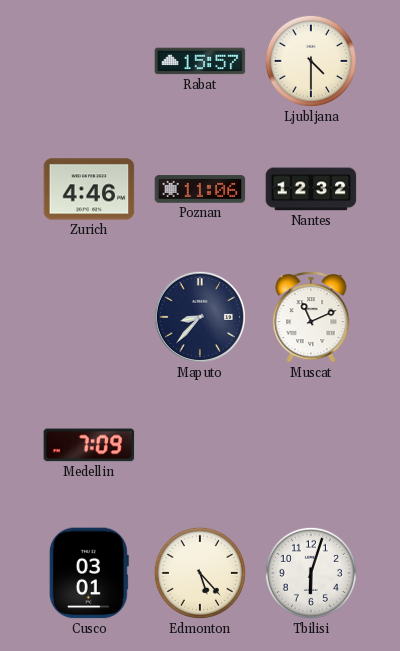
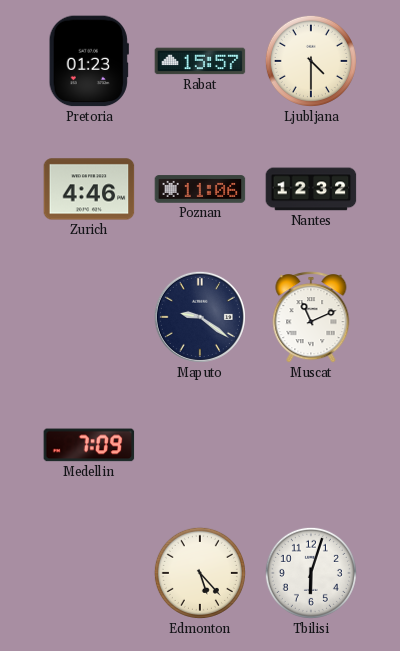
Pretoria: none -> 01:23
Maputo: 8:37 -> 9:21
Cusco: 03:01 -> none
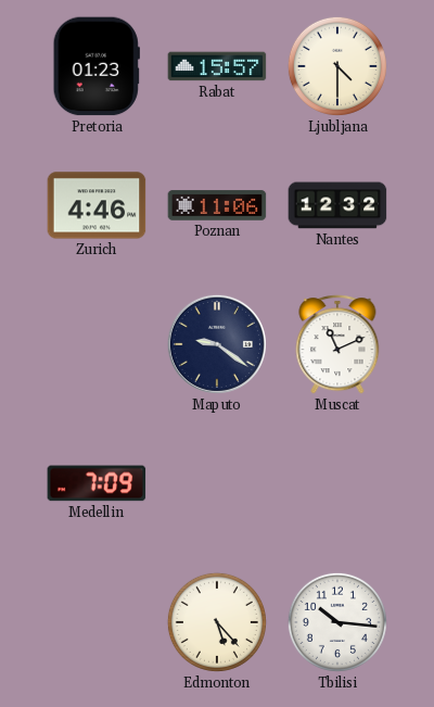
Tbilisi: 6:03 -> 10:16
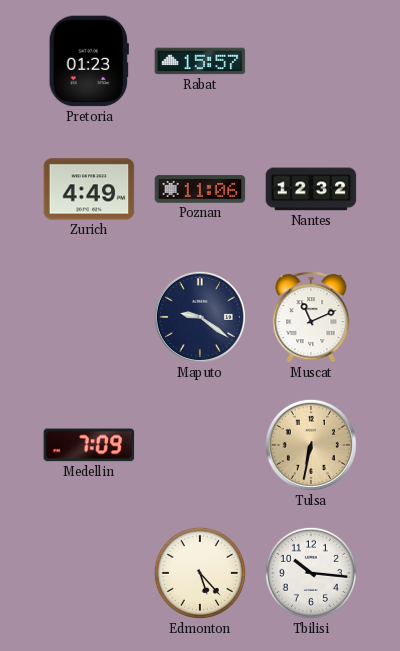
Ljubljana: 4:30 -> none
Zurich: 4:46 -> 4:49
Tulsa: none -> 6:32
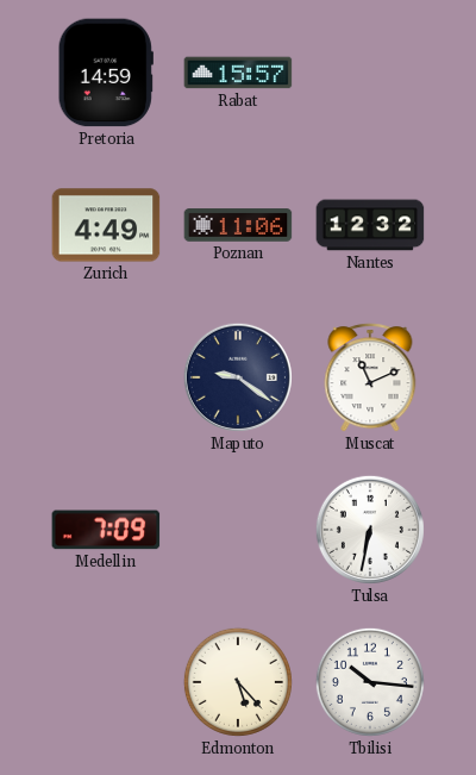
Pretoria: 01:23 -> 14:59
Tulsa dial: champagne -> white
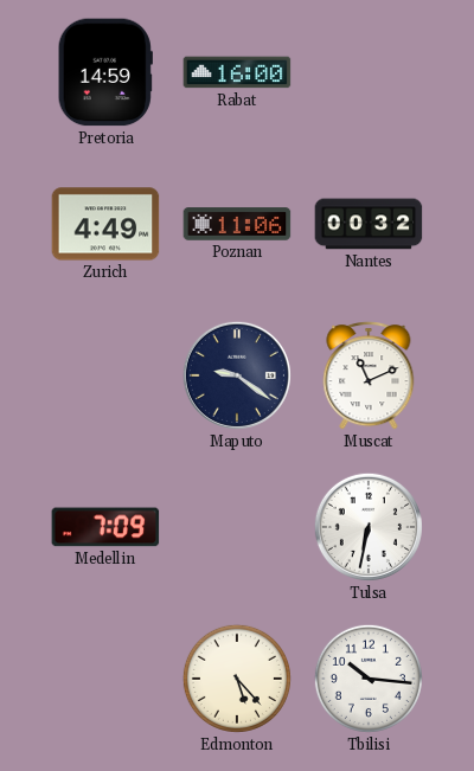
Rabat: 15:57 -> 16:00
Nantes: 12:32 -> 00:32
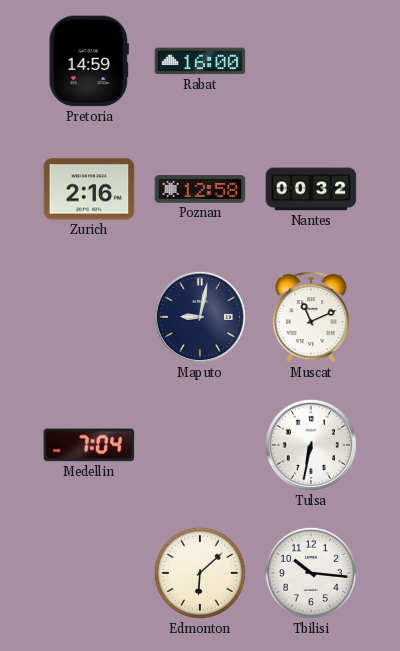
Zurich: 4:49 -> 2:16
Poznan: 11:06 -> 12:58
Maputo: 9:21 -> 9:02
Medellin: 7:09 -> 7:04
Edmonton: 5:23 -> 6:08
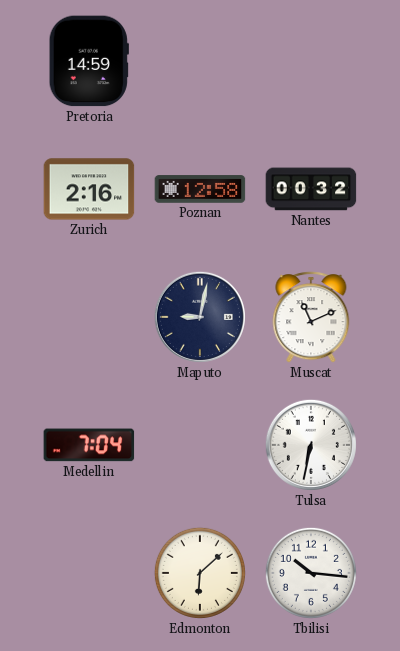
Rabat: 16:00 -> none
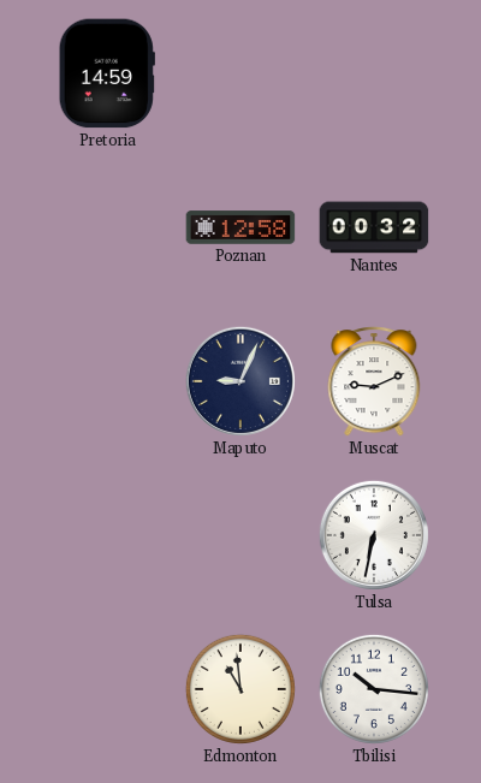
Zurich: 2:16 -> none
Maputo: 9:02 -> 9:04
Muscat: 11:11 -> 9:11
Medellin: 7:04 -> none
Edmonton: 6:08 -> 10:59
